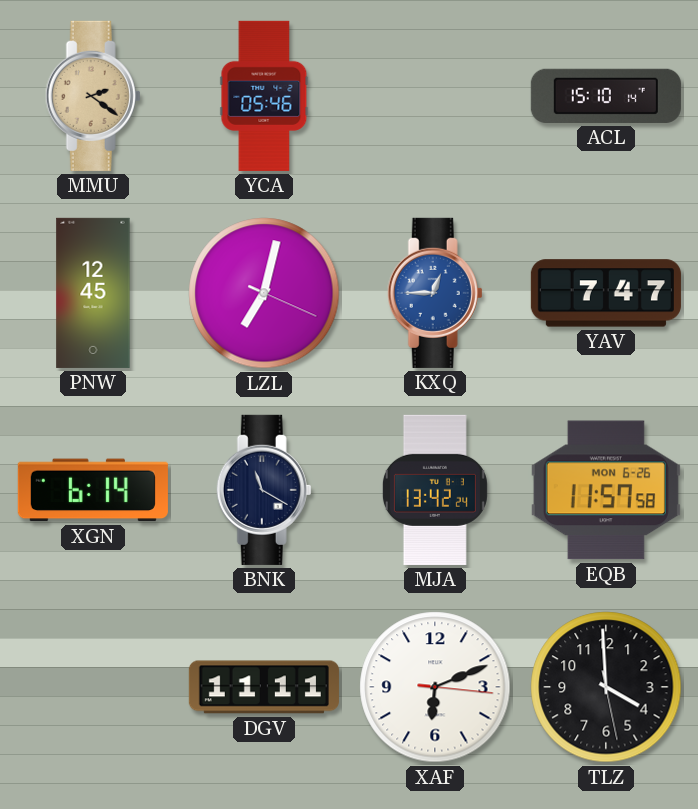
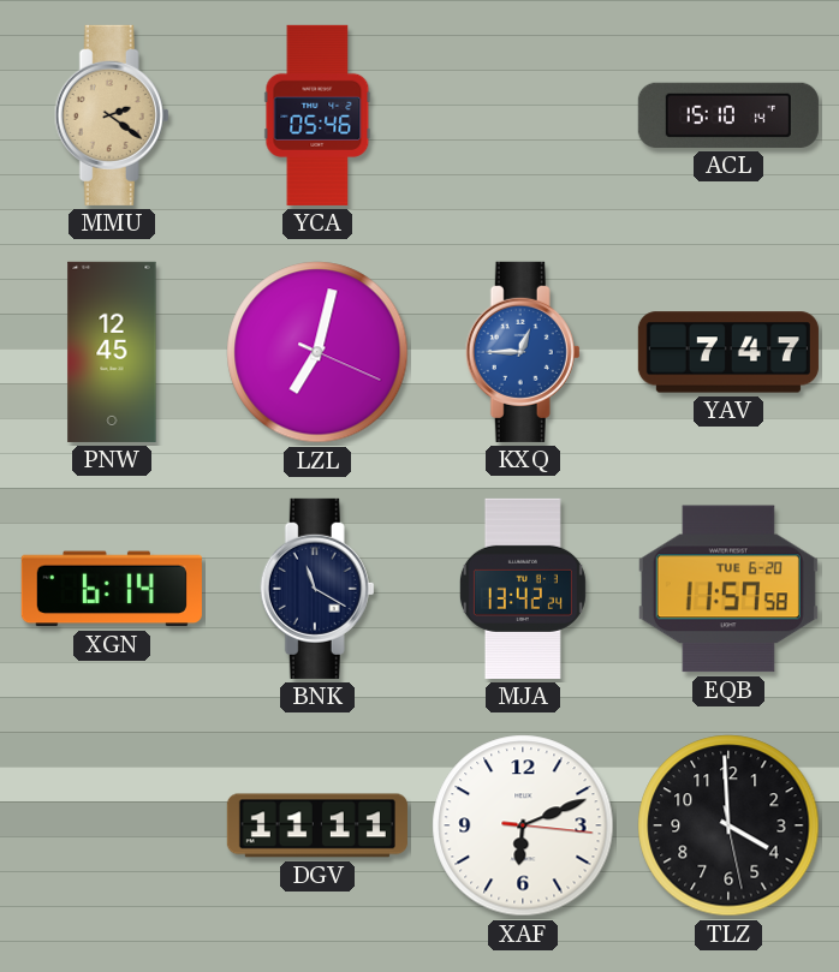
EQB date: MON 6-26 -> TUE 6-20
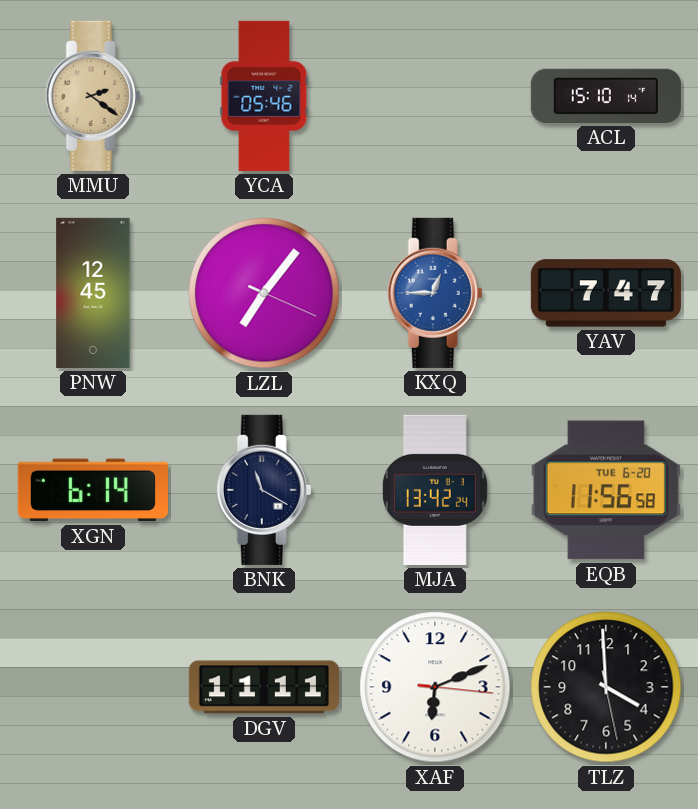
LZL: 7:02 -> 7:06
EQB: 11:57 -> 11:56
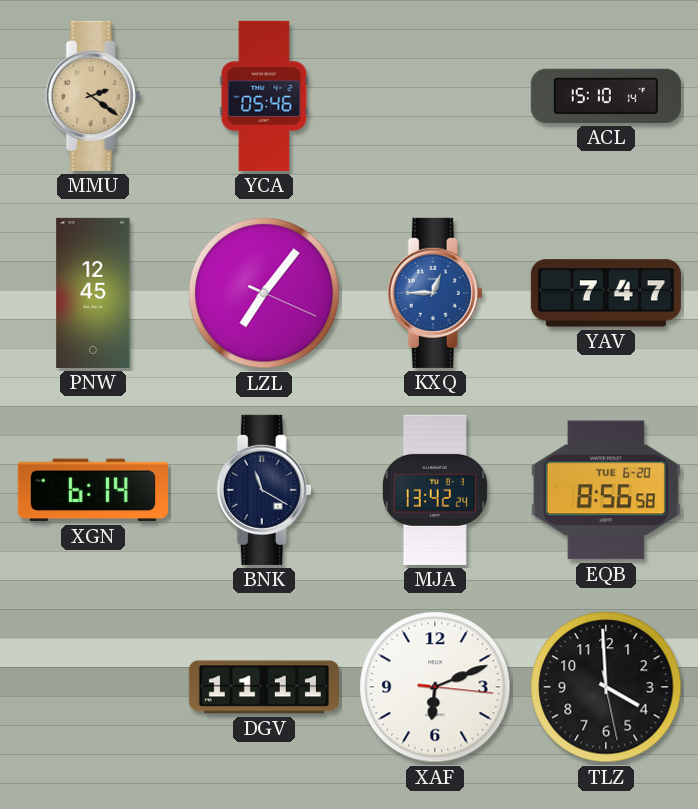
EQB: 11:56 -> 8:56
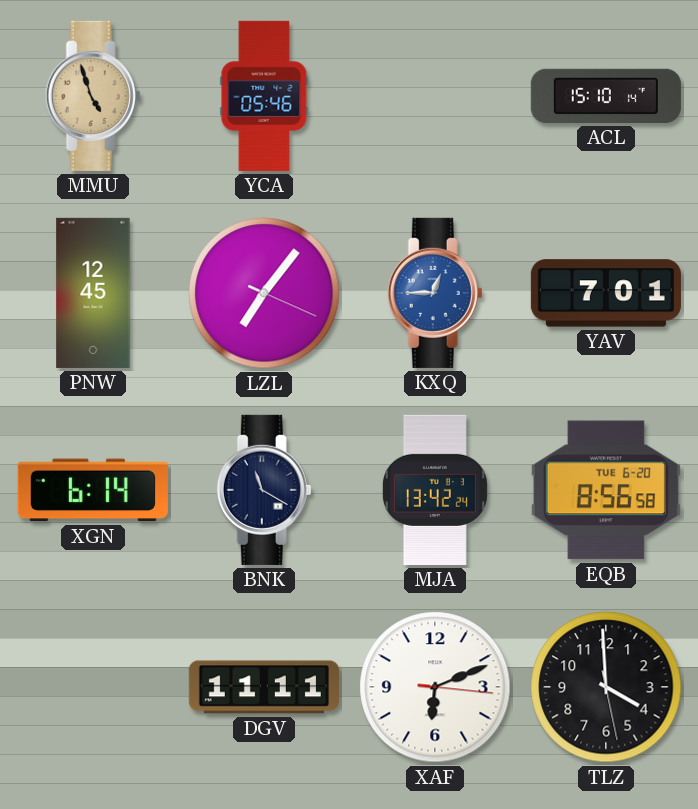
MMU: 2:21 -> 4:57
YAV: 7:47 -> 7:01
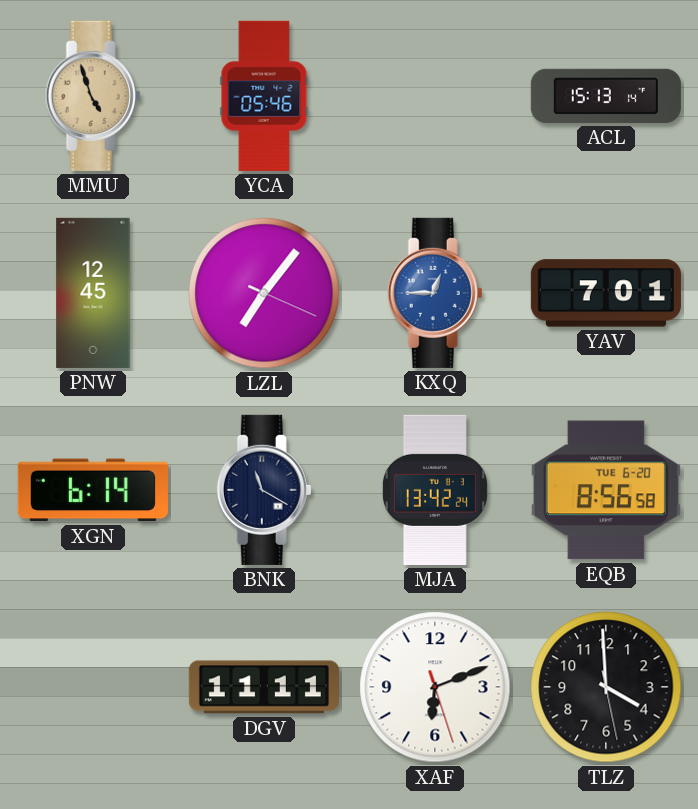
ACL: 15:10 -> 15:13
XAF: 6:11:16 -> 6:11:27
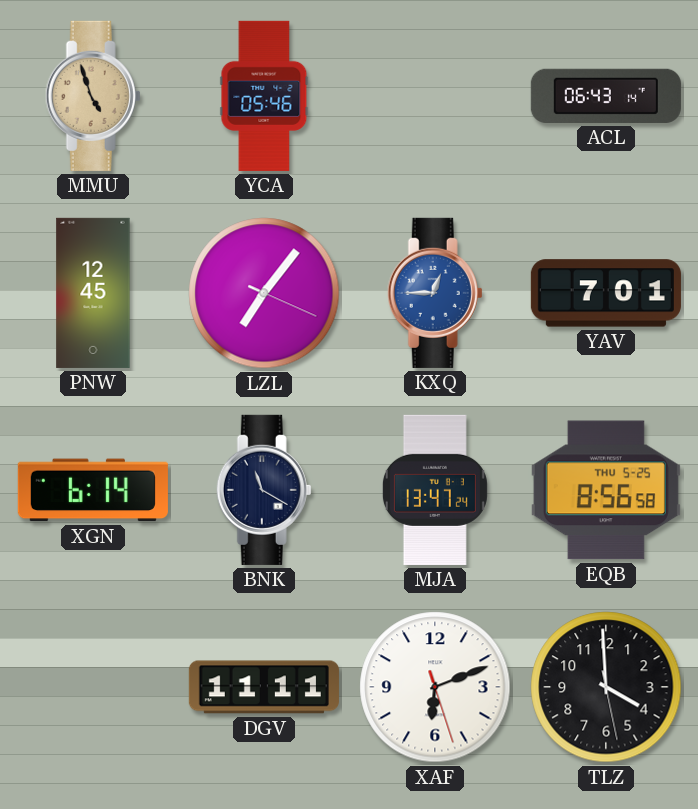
ACL: 15:13 -> 06:43
MJA: 13:42 -> 13:47
EQB date: TUE 6-20 -> THU 5-25
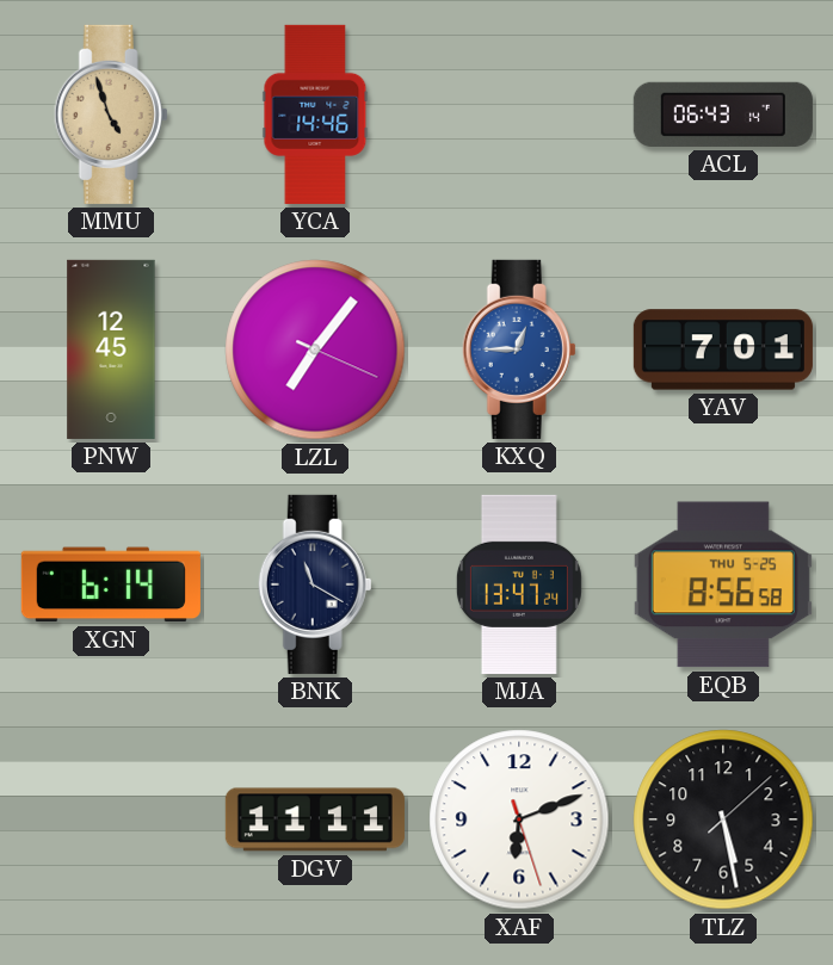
YCA: 05:46 -> 14:46
TLZ: 3:59 -> 5:28
